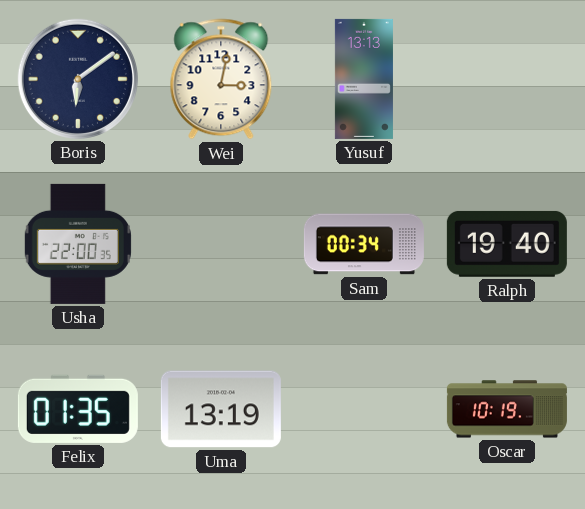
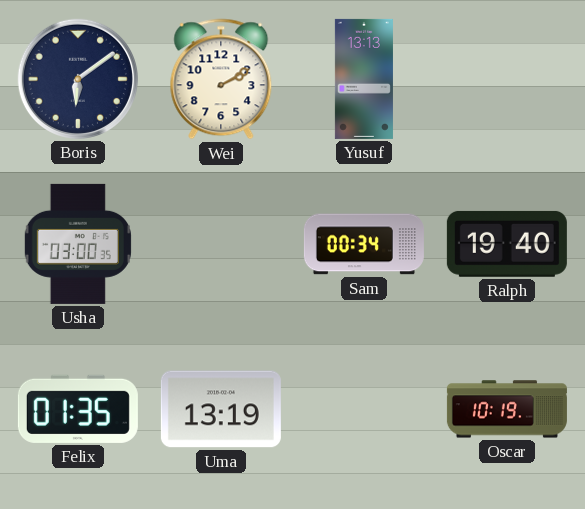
Wei: 3:02 -> 2:10
Usha: 22:00 -> 03:00
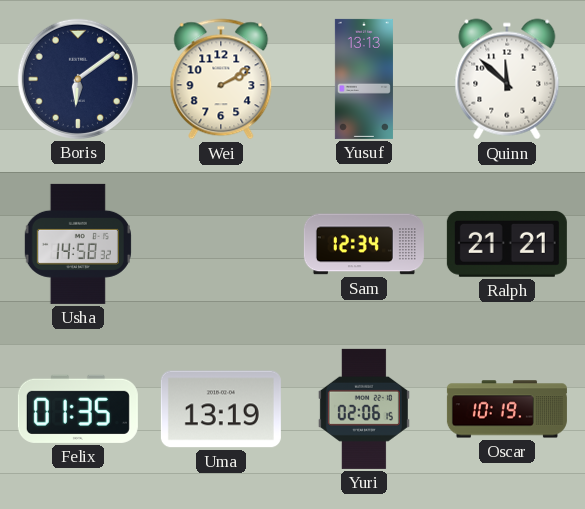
Quinn: none -> 11:52
Usha: 03:00 -> 14:58
Sam: 00:34 -> 12:34
Ralph: 19:40 -> 21:21
Yuri: none -> 02:06
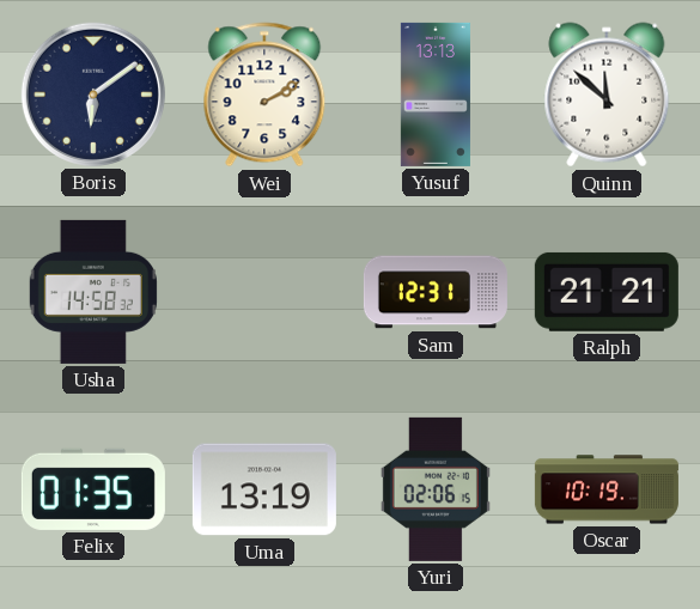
Sam: 12:34 -> 12:31
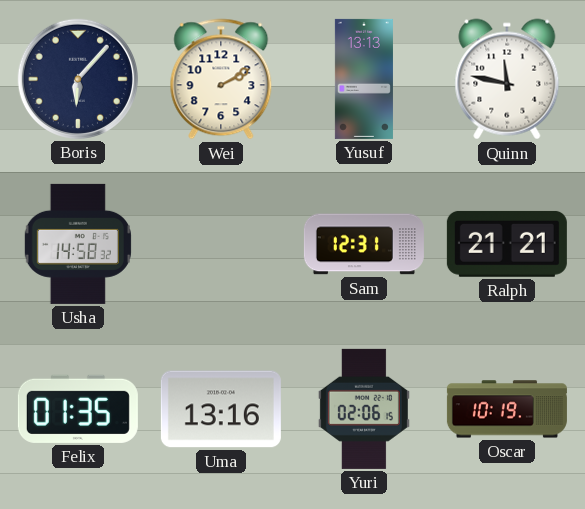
Boris: 6:09 -> 6:07
Quinn: 11:52 -> 11:47
Uma: 13:19 -> 13:16
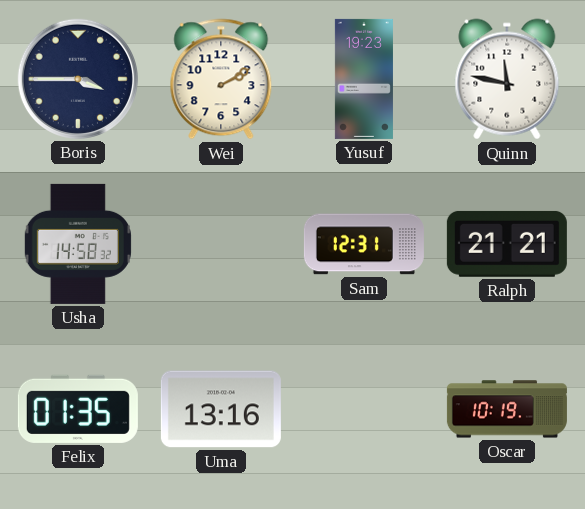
Boris: 6:07 -> 3:45
Yusuf: 13:13 -> 19:23
Yuri: 02:06 -> none
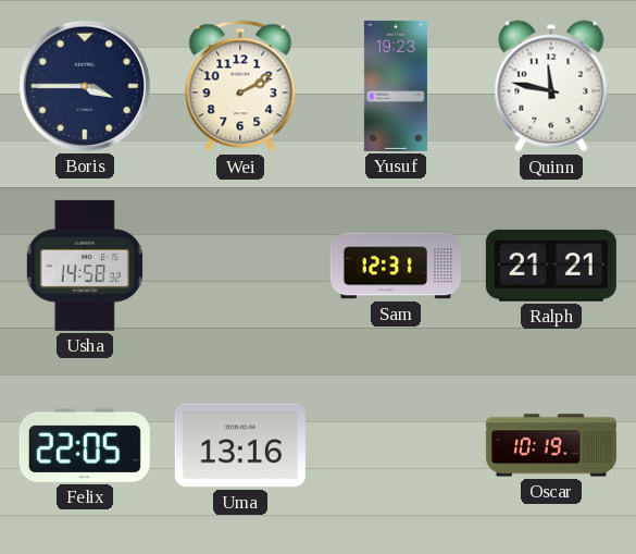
Felix: 01:35 -> 22:05
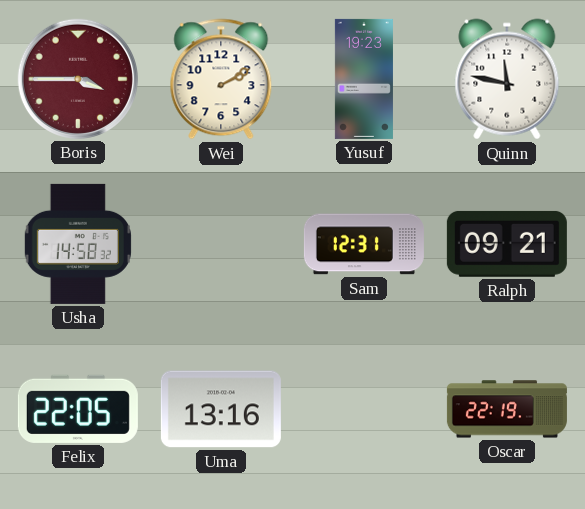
Boris dial: navy -> burgundy
Ralph: 21:21 -> 09:21
Oscar: 10:19 -> 22:19
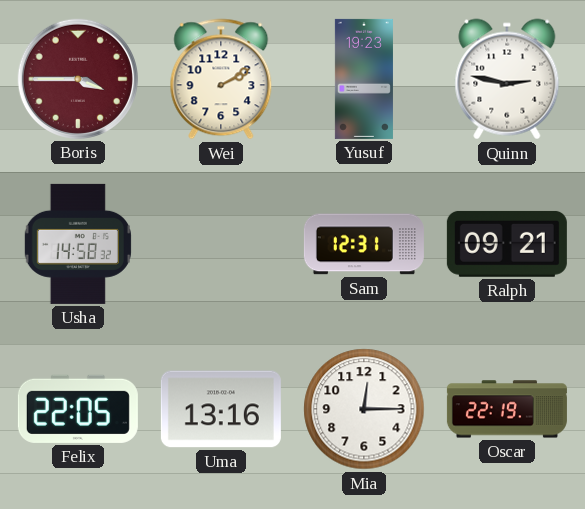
Quinn: 11:47 -> 2:47
Mia: none -> 12:15
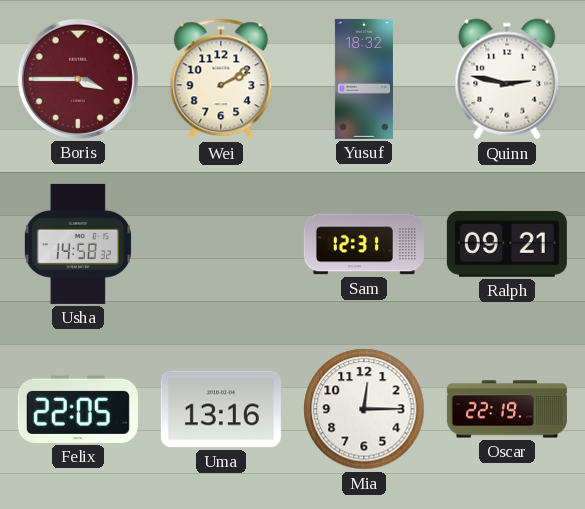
Yusuf: 19:23 -> 18:32
